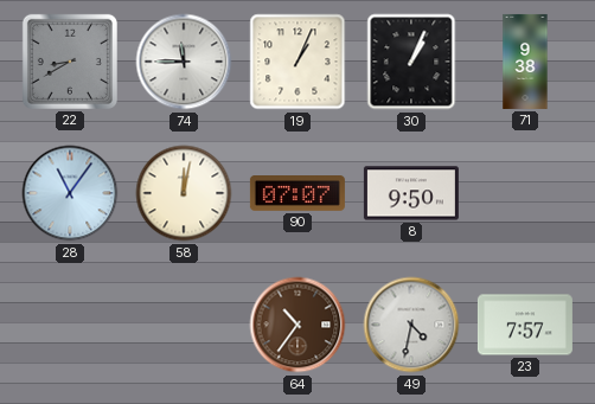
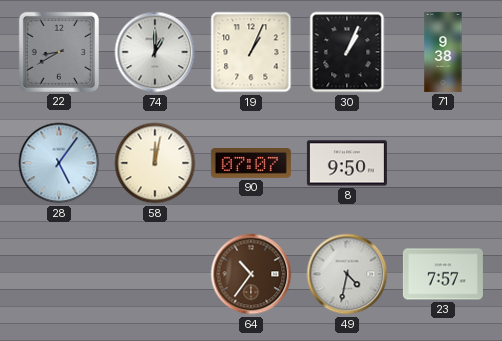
74: 11:45 -> 1:00
28: 11:06 -> 5:06
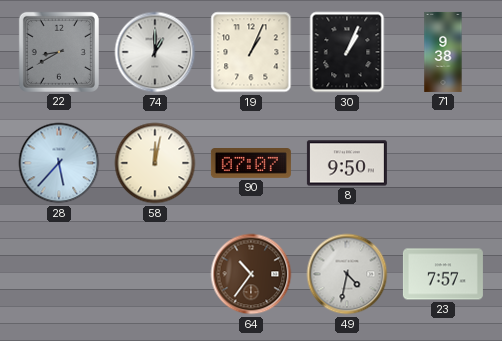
28: 5:06 -> 5:37
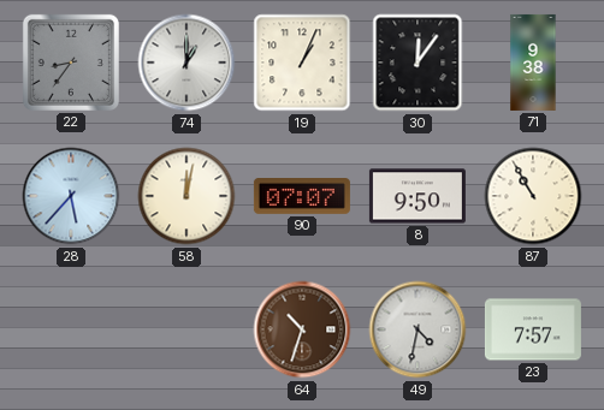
22: 8:40 -> 8:36
30: 1:04 -> 12:06
87: none -> 10:55
64: 10:36 -> 10:33
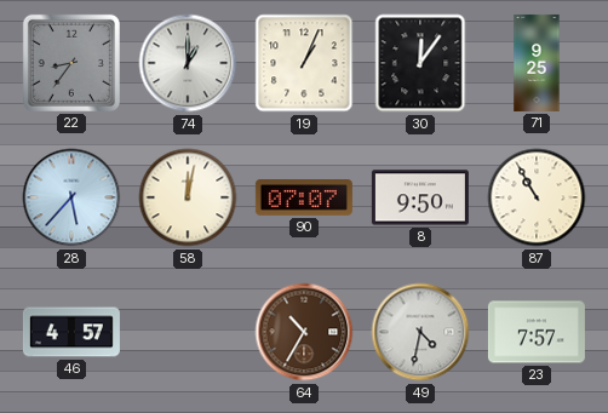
71: 9:38 -> 9:25
46: none -> 4:57
64: 10:33 -> 10:35
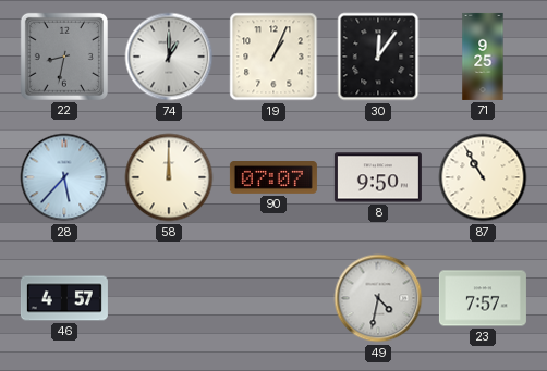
22: 8:36 -> 8:32
58: 12:02 -> 12:00
64: 10:35 -> none
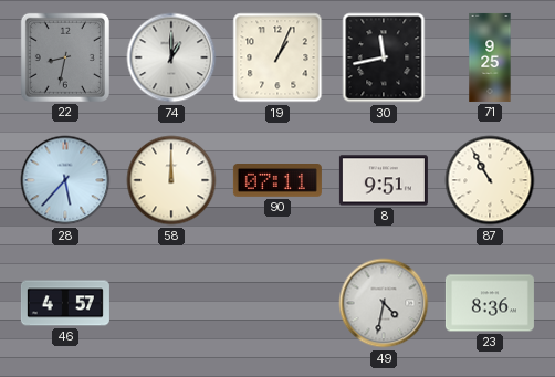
30: 12:06 -> 11:43
90: 07:07 -> 07:11
8: 9:50 -> 9:51
23: 7:57 -> 8:36
